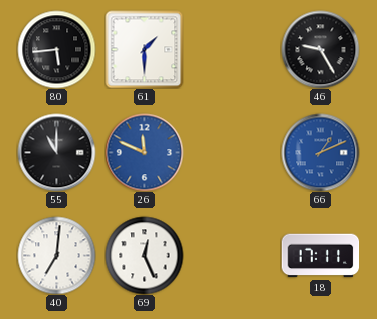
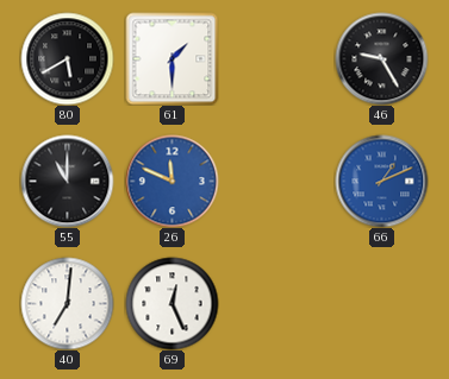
80: 5:44 -> 5:40
18: 17:11 -> none
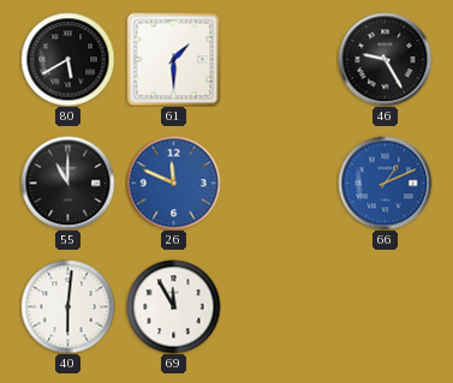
40: 7:01 -> 6:01
69: 12:26 -> 11:55
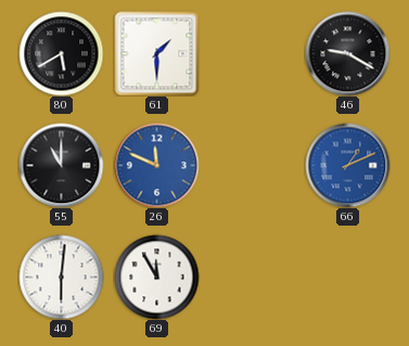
46: 9:25 -> 9:20
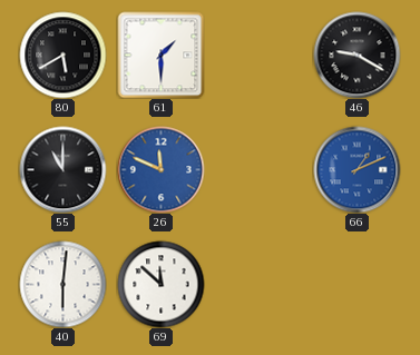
69: 11:55 -> 11:52
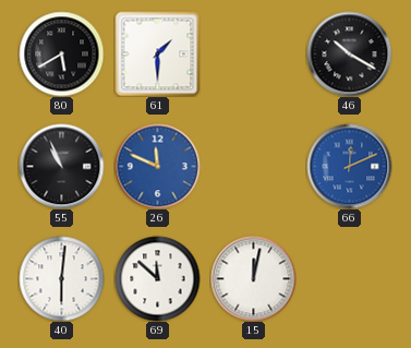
46: 9:20 -> 10:20
55: 11:00 -> 10:56
66: 1:11 -> 12:11
15: none -> 12:02
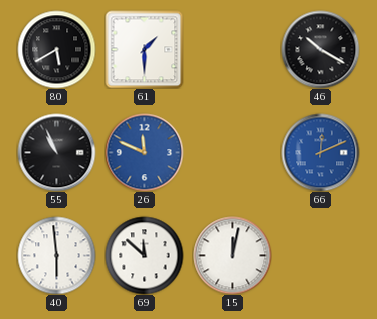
40: 6:01 -> 5:59
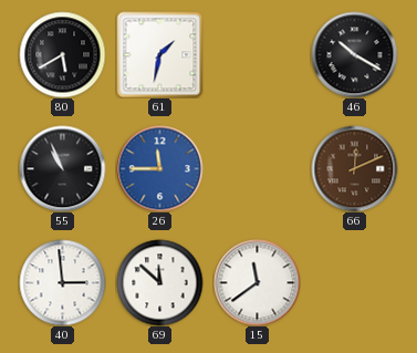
61: 1:30 -> 1:32
26: 11:49 -> 11:45
66 dial: blue -> brown
40: 5:59 -> 2:59
15: 12:02 -> 11:39
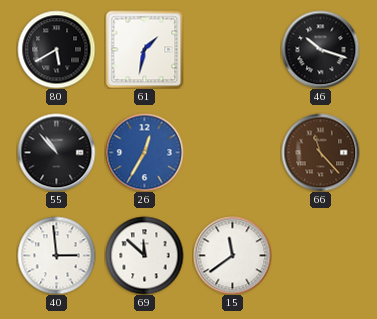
46: 10:20 -> 10:18
55: 10:56 -> 10:53
26: 11:45 -> 12:35
66: 12:11 -> 11:23
